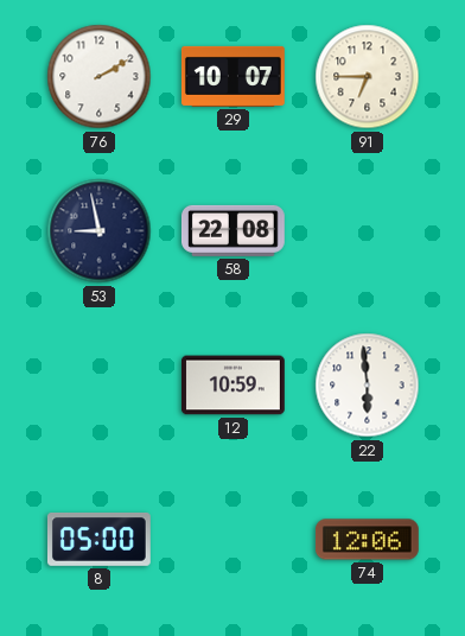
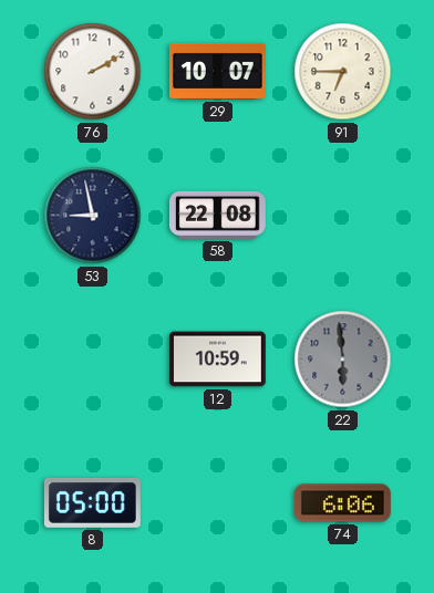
22 dial: white -> grey
74: 12:06 -> 6:06
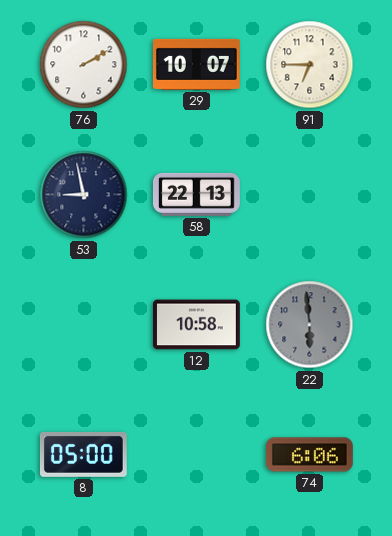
58: 22:08 -> 22:13
12: 10:59 -> 10:58
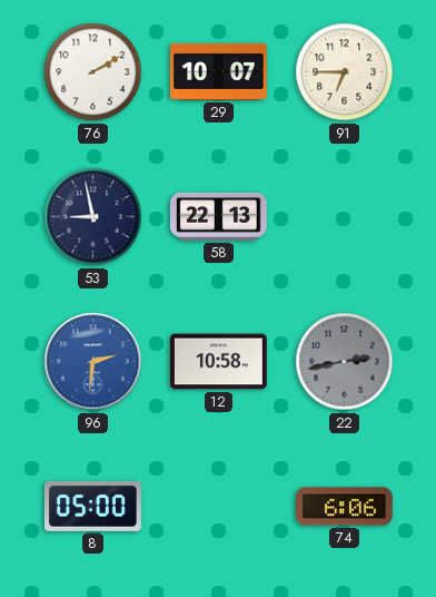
96: none -> 2:31
22: 5:59 -> 2:43
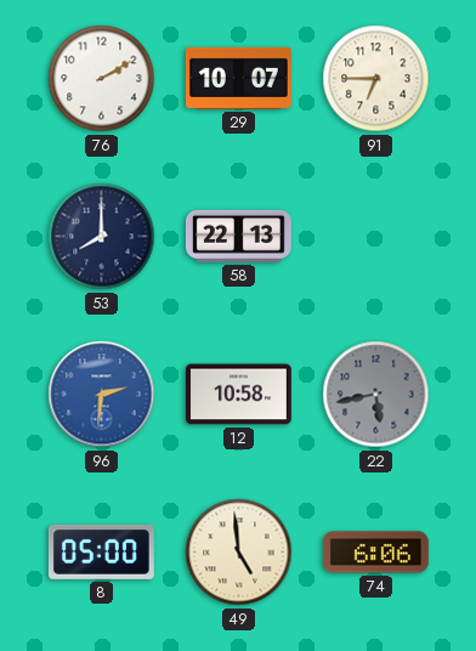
53: 8:58 -> 8:00
22: 2:43 -> 5:43
49: none -> 4:59
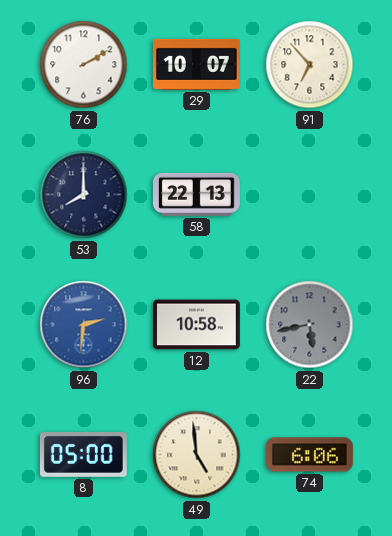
91: 6:45 -> 6:53
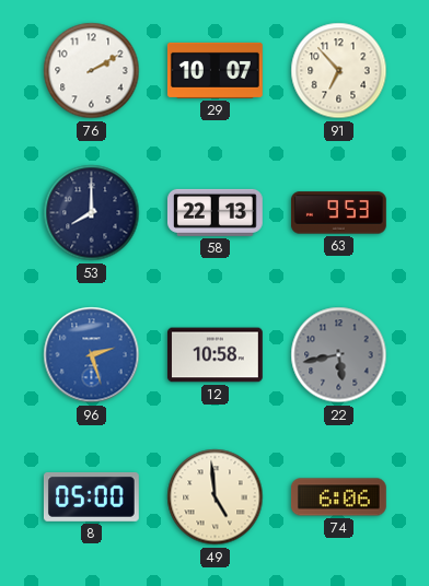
63: none -> 9:53
96: 2:31 -> 2:27
